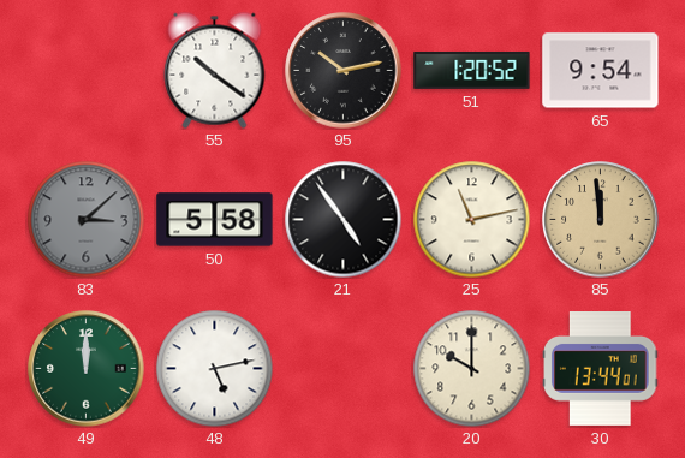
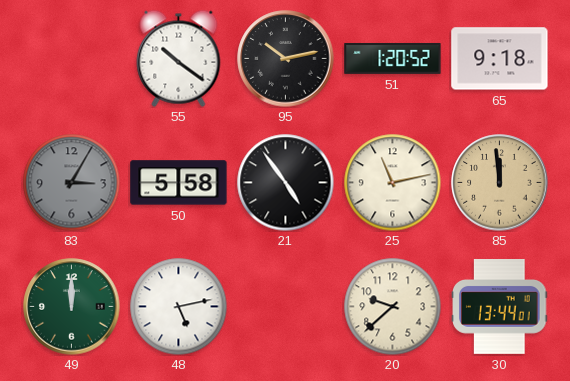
65: 9:54 -> 9:18
83: 3:08 -> 3:05
20: 10:00 -> 9:38
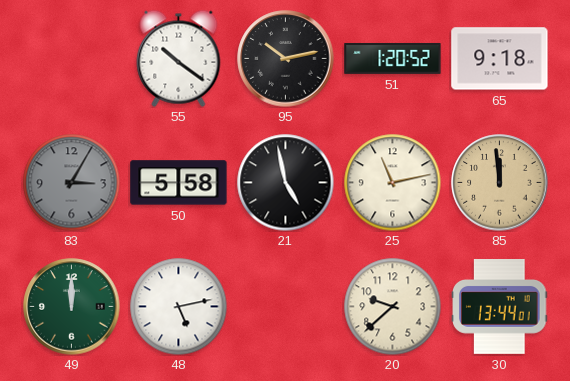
21: 4:54 -> 4:58
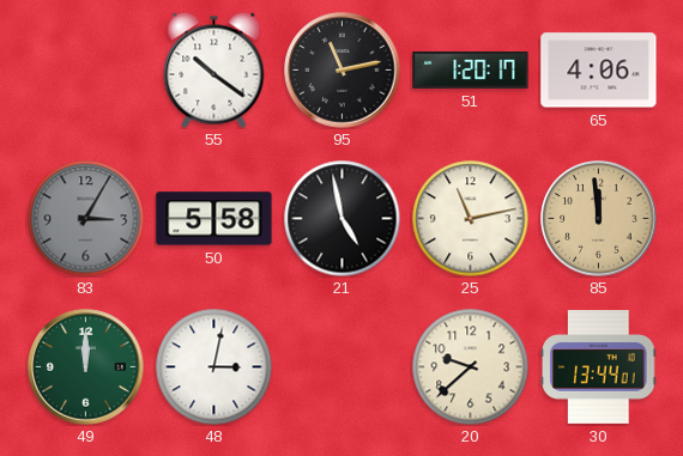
95: 10:13 -> 11:13
51: 1:20:52 -> 1:20:17
65: 9:18 -> 4:06
48: 5:13 -> 3:02
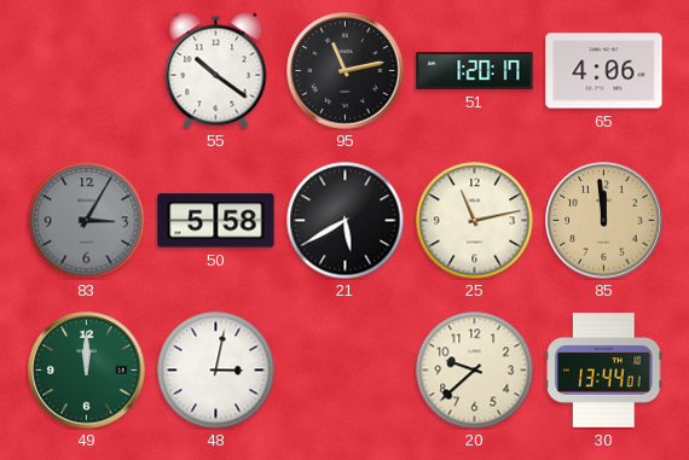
21: 4:58 -> 5:40
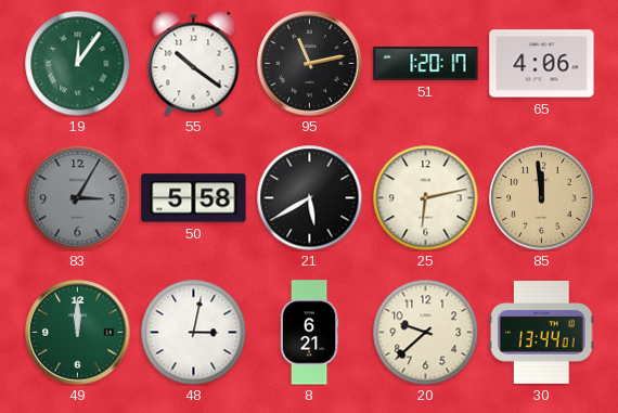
19: none -> 12:06
25: 11:13 -> 6:13
8: none -> 6:21
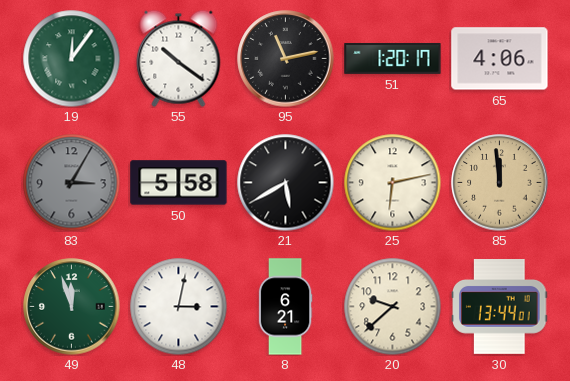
49: 12:00 -> 11:57
